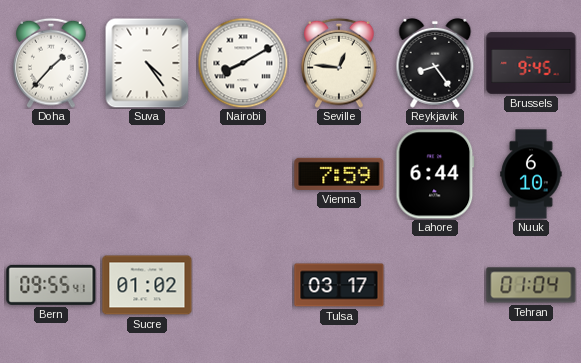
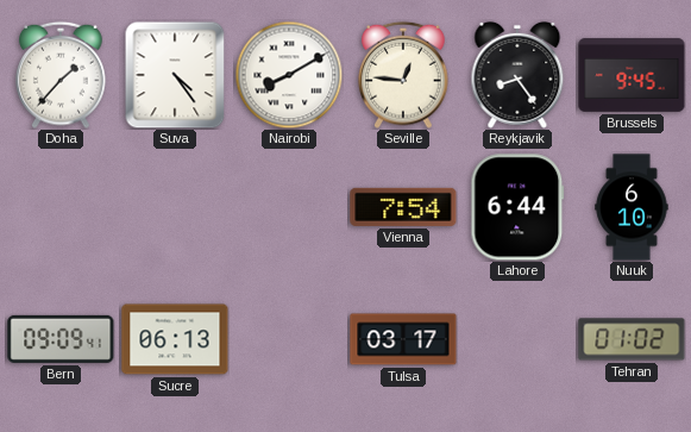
Vienna: 7:59 -> 7:54
Bern: 09:55 -> 09:09
Sucre: 01:02 -> 06:13
Tehran: 01:04 -> 01:02
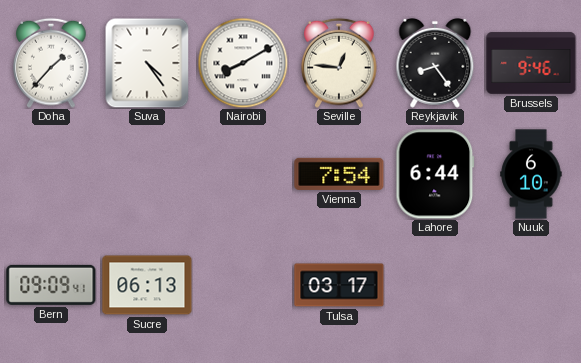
Brussels: 9:45 -> 9:46
Tehran: 01:02 -> none
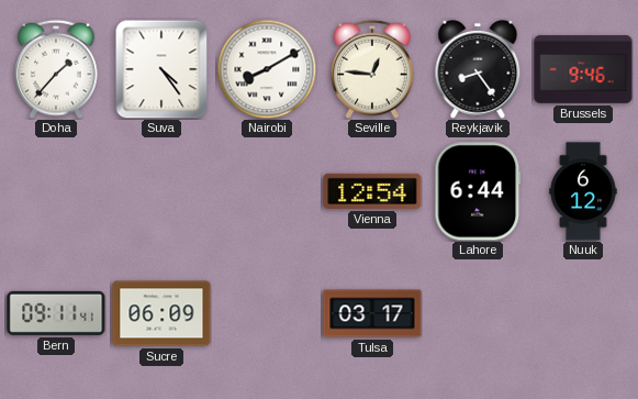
Vienna: 7:54 -> 12:54
Nuuk: 6:10 -> 6:12
Bern: 09:09 -> 09:11
Sucre: 06:13 -> 06:09
